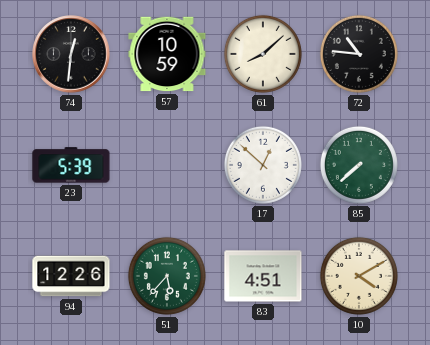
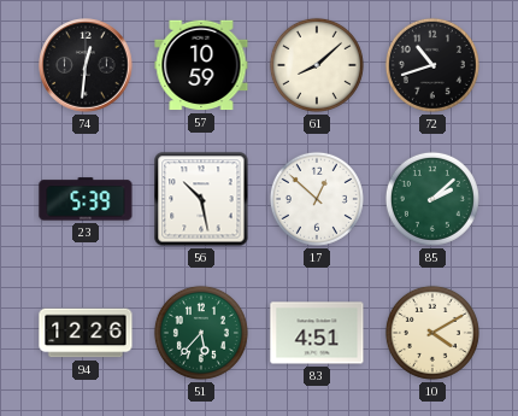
72: 10:46 -> 10:42
56: none -> 10:28
85: 7:38 -> 2:08
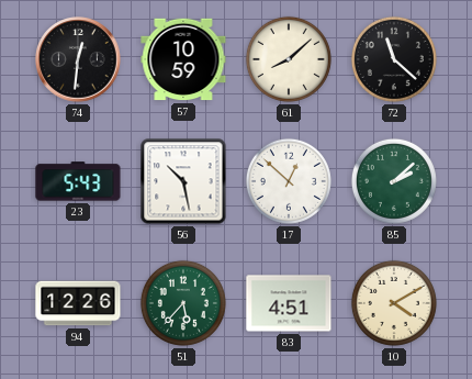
72: 10:42 -> 11:22
23: 5:39 -> 5:43
